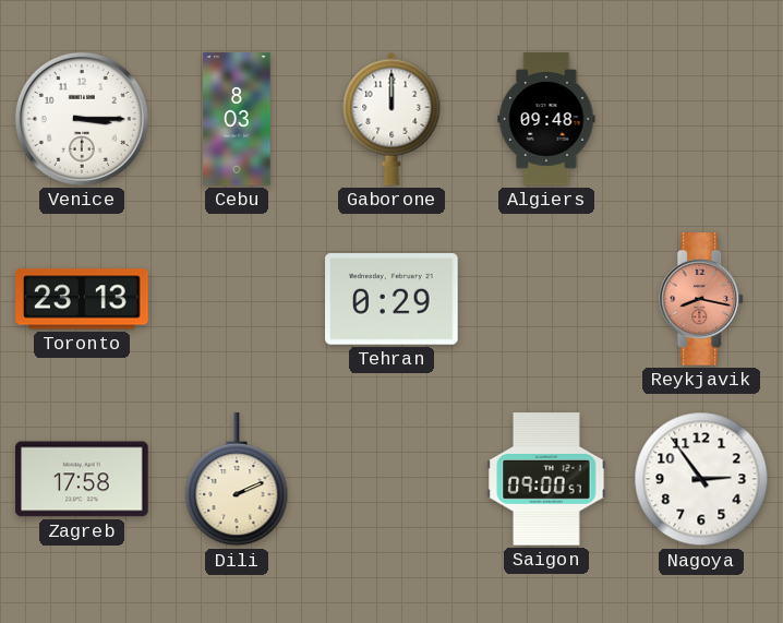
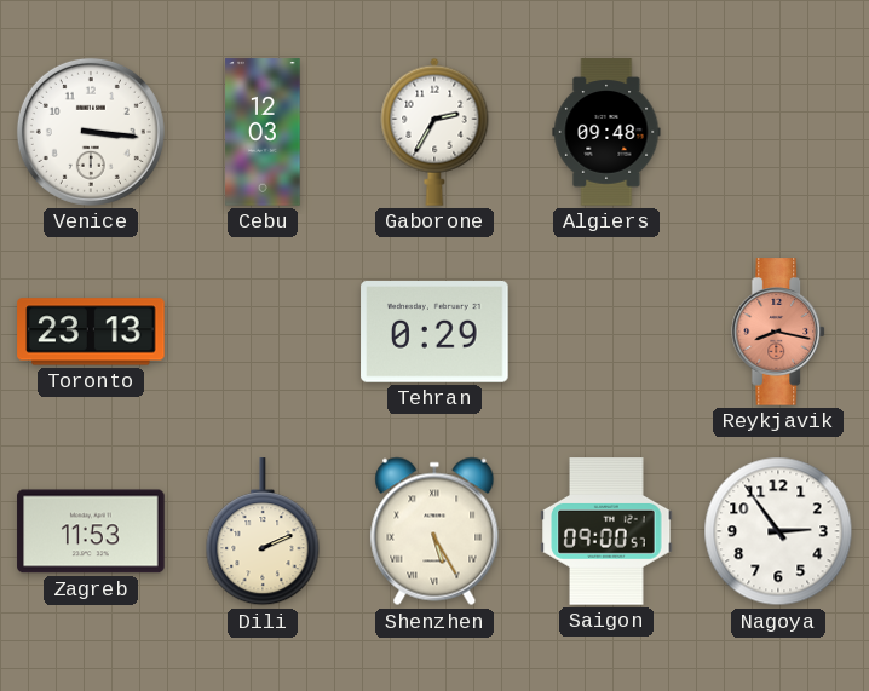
Venice: 3:15 -> 3:16
Cebu: 8:03 -> 12:03
Gaborone: 12:00 -> 2:35
Zagreb: 17:58 -> 11:53
Shenzhen: none -> 5:25
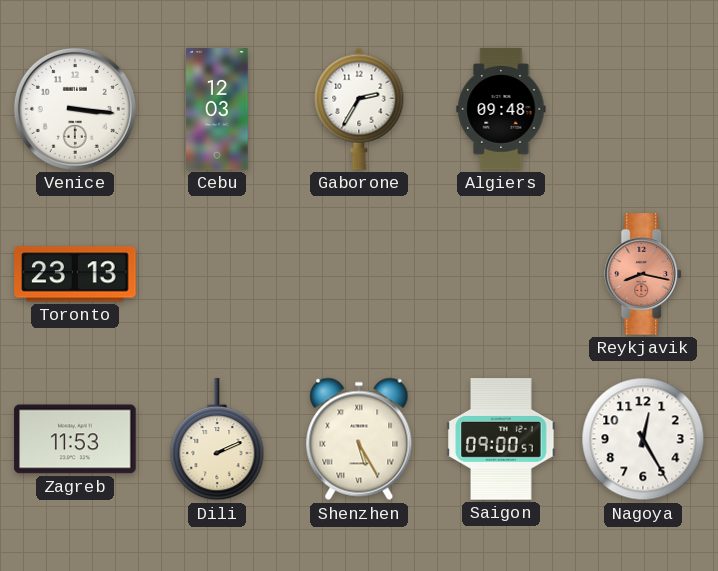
Tehran: 0:29 -> none
Nagoya: 2:54 -> 12:25
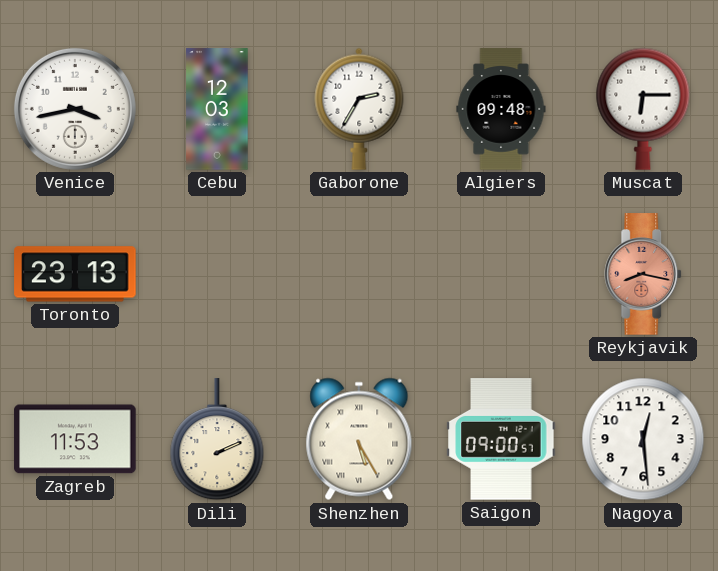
Venice: 3:16 -> 3:43
Muscat: none -> 6:15
Nagoya: 12:25 -> 12:29
